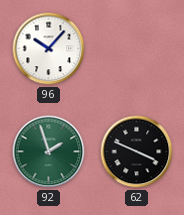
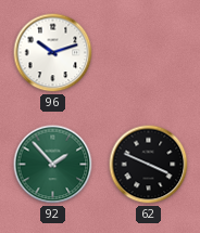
96: 10:07 -> 10:12
92: 1:57 -> 1:53
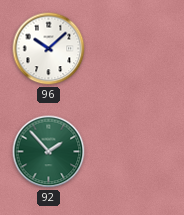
96: 10:12 -> 10:08
62: 3:49 -> none
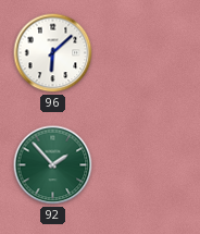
96: 10:08 -> 6:08
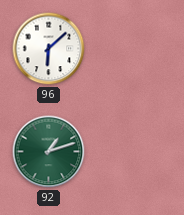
92: 1:53 -> 1:12
